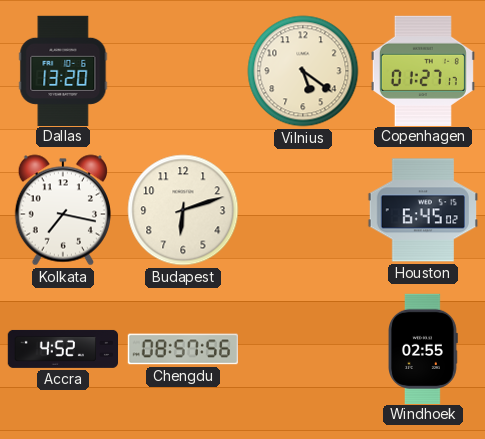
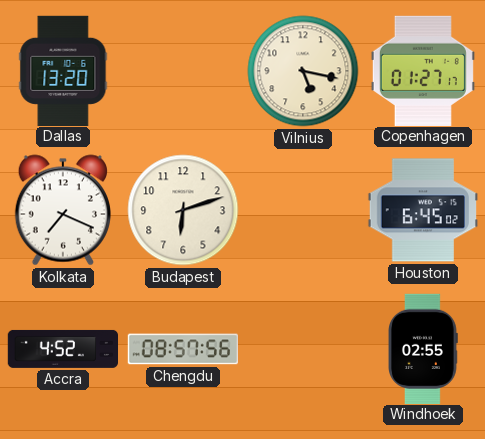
Vilnius: 5:21 -> 5:17
Kolkata: 7:17 -> 7:19
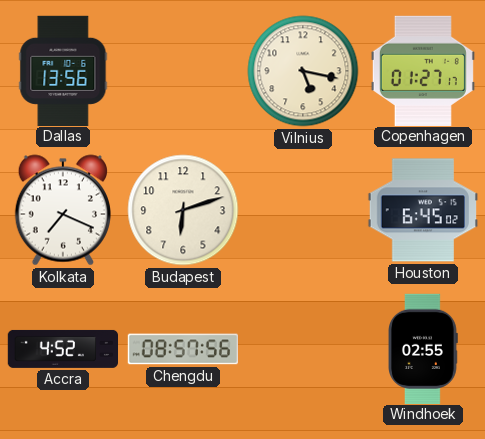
Dallas: 13:20 -> 13:56
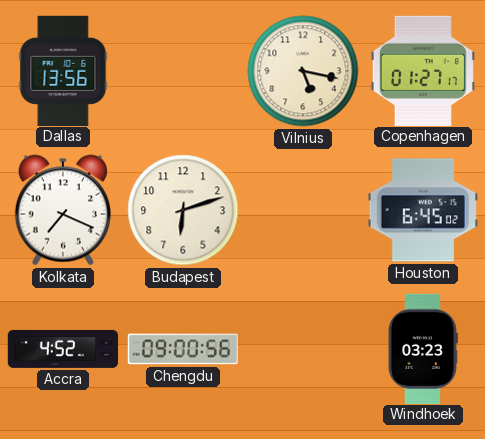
Chengdu: 08:57 -> 09:00
Windhoek: 02:55 -> 03:23
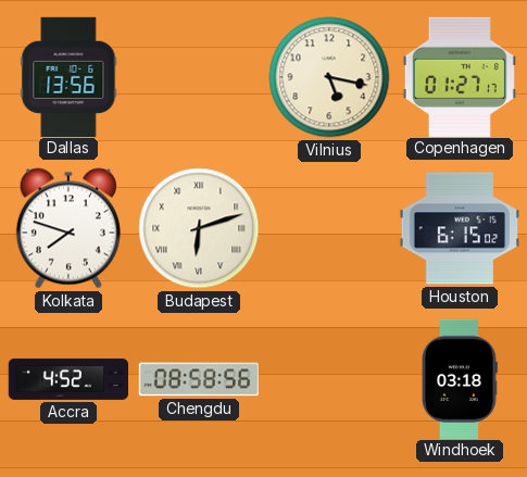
Kolkata: 7:19 -> 7:48
Budapest numerals: Arabic -> Roman
Houston: 6:45 -> 6:15
Chengdu: 09:00 -> 08:58
Windhoek: 03:23 -> 03:18
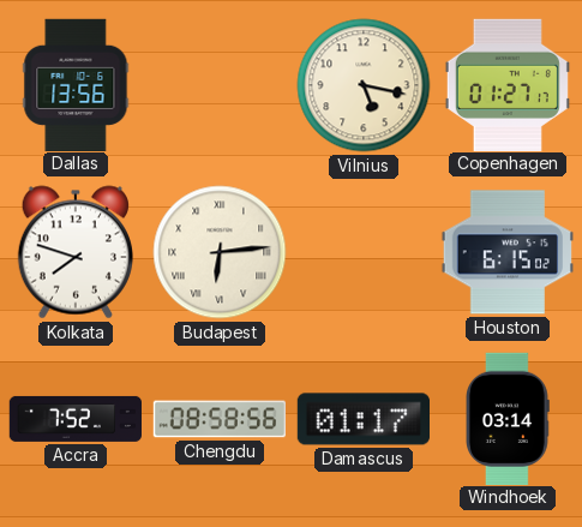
Budapest: 6:12 -> 6:14
Accra: 4:52 -> 7:52
Damascus: none -> 01:17
Windhoek: 03:18 -> 03:14
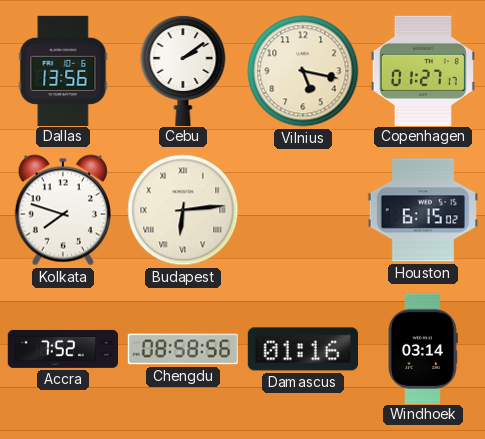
Cebu: none -> 2:09
Damascus: 01:17 -> 01:16
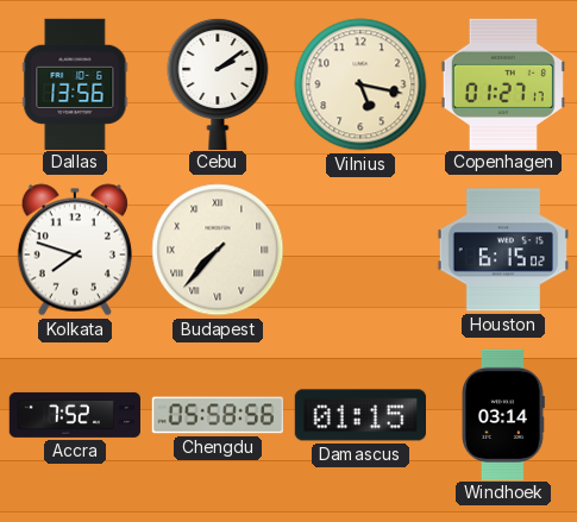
Budapest: 6:14 -> 7:37
Chengdu: 08:58 -> 05:58
Damascus: 01:16 -> 01:15
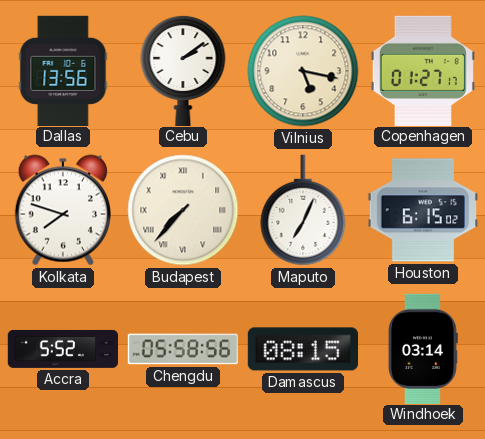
Maputo: none -> 7:04
Accra: 7:52 -> 5:52
Damascus: 01:15 -> 08:15
